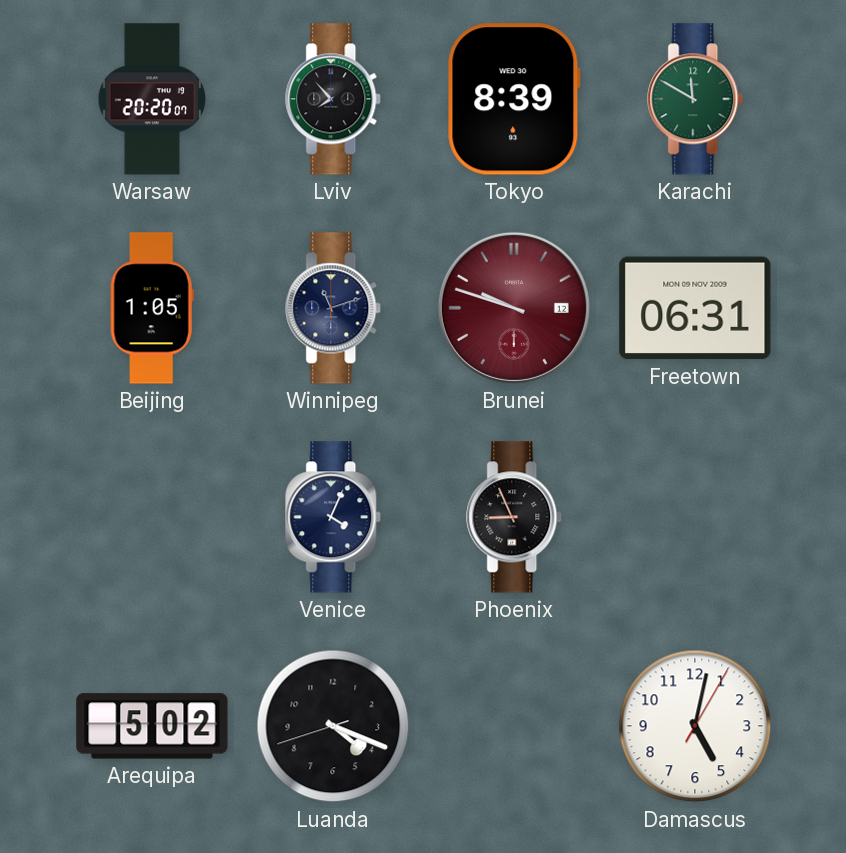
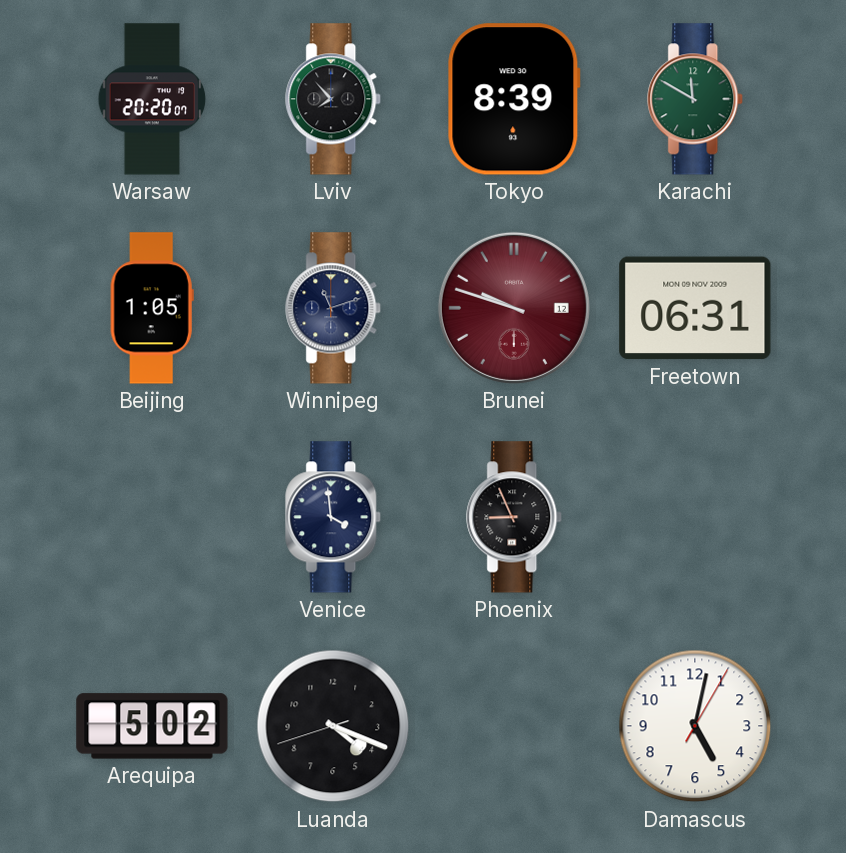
Venice: 4:04 -> 3:59
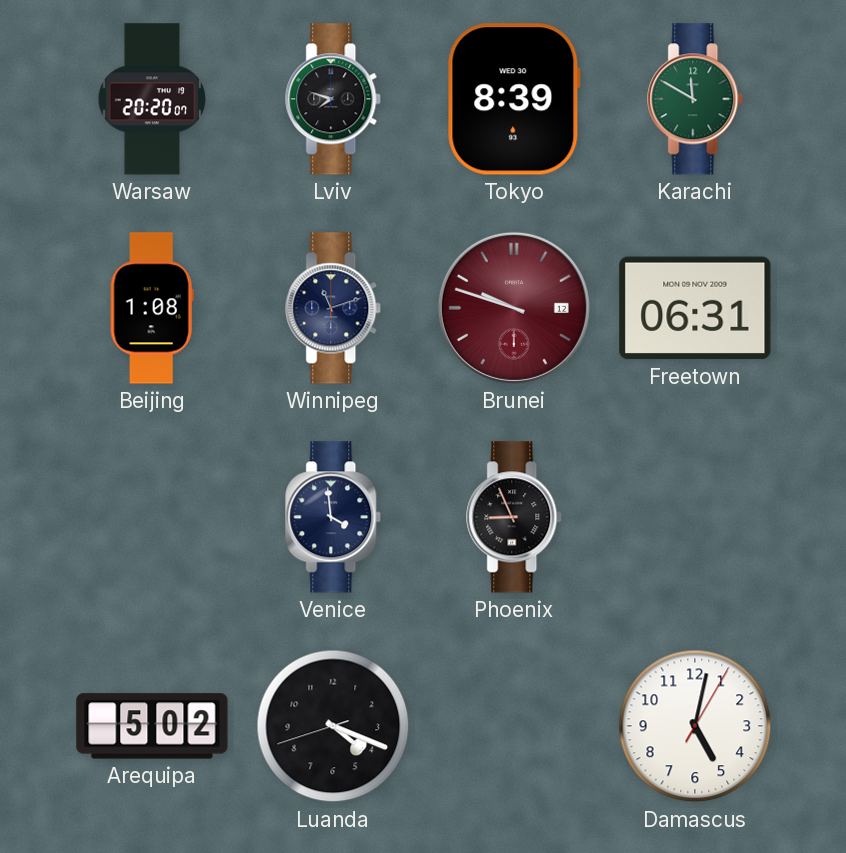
Lviv: 7:53 -> 7:48
Beijing: 1:05 -> 1:08
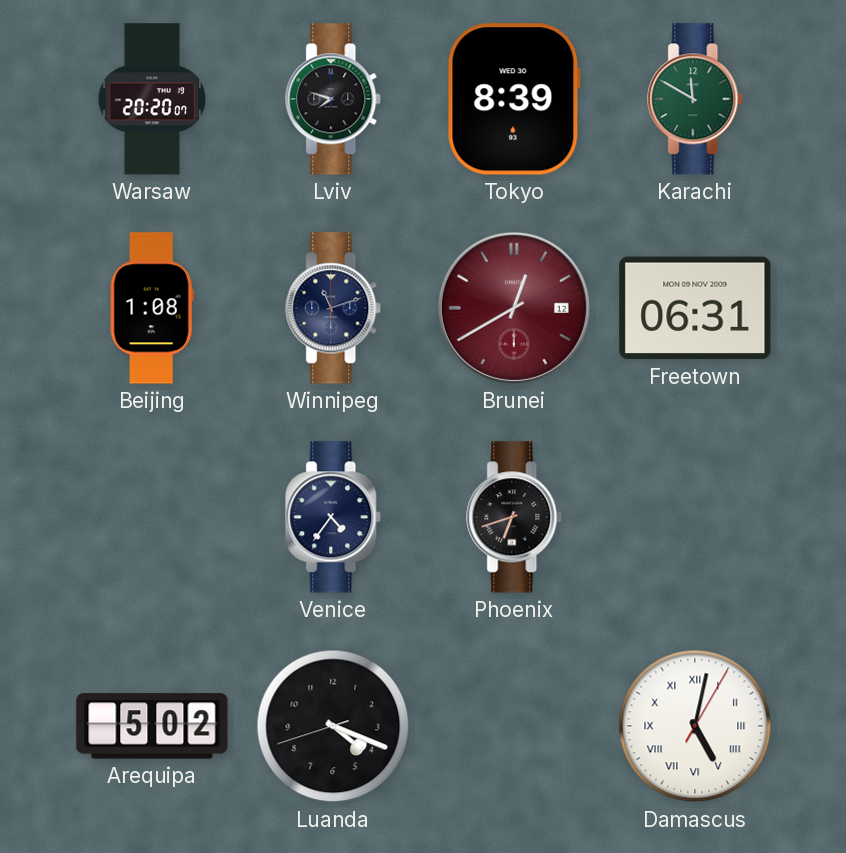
Brunei: 9:48 -> 12:40
Venice: 3:59 -> 4:36
Phoenix: 8:56 -> 6:42
Damascus numerals: Arabic -> Roman
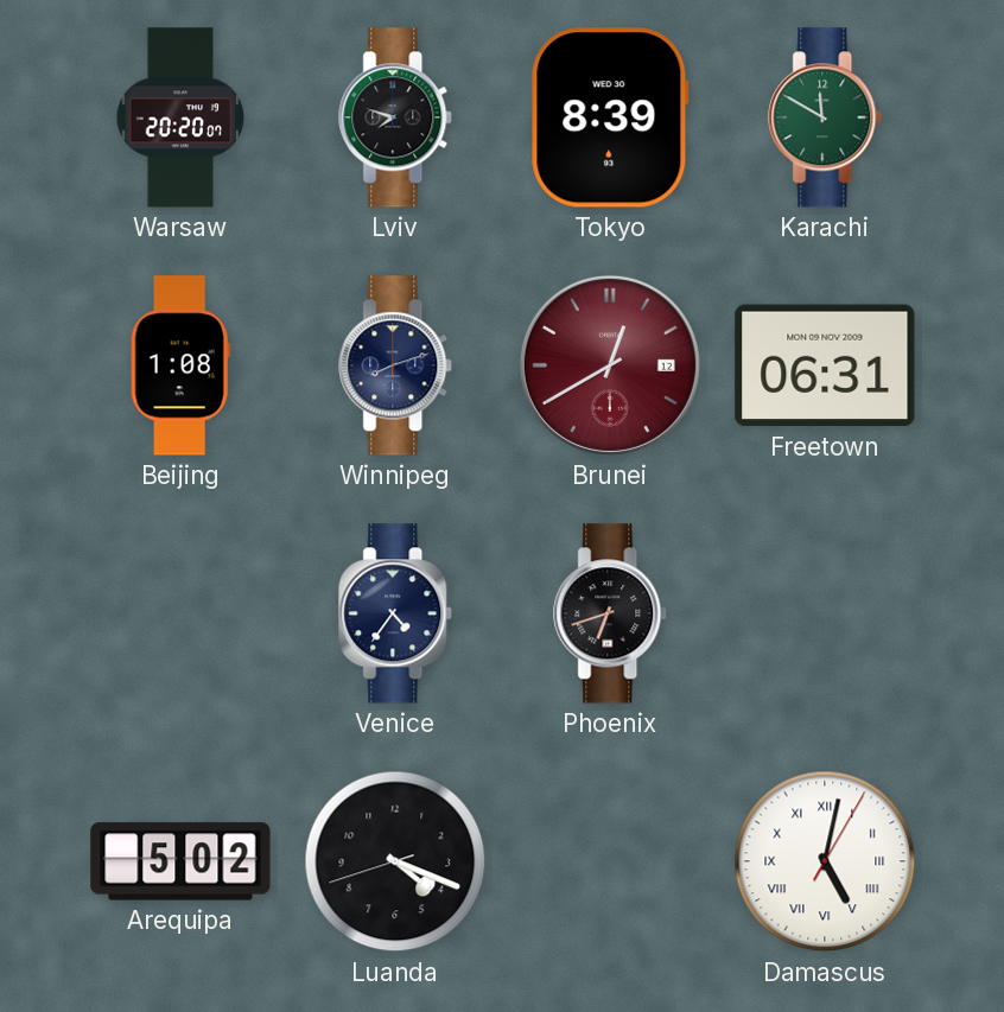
Winnipeg: 11:12 -> 8:12
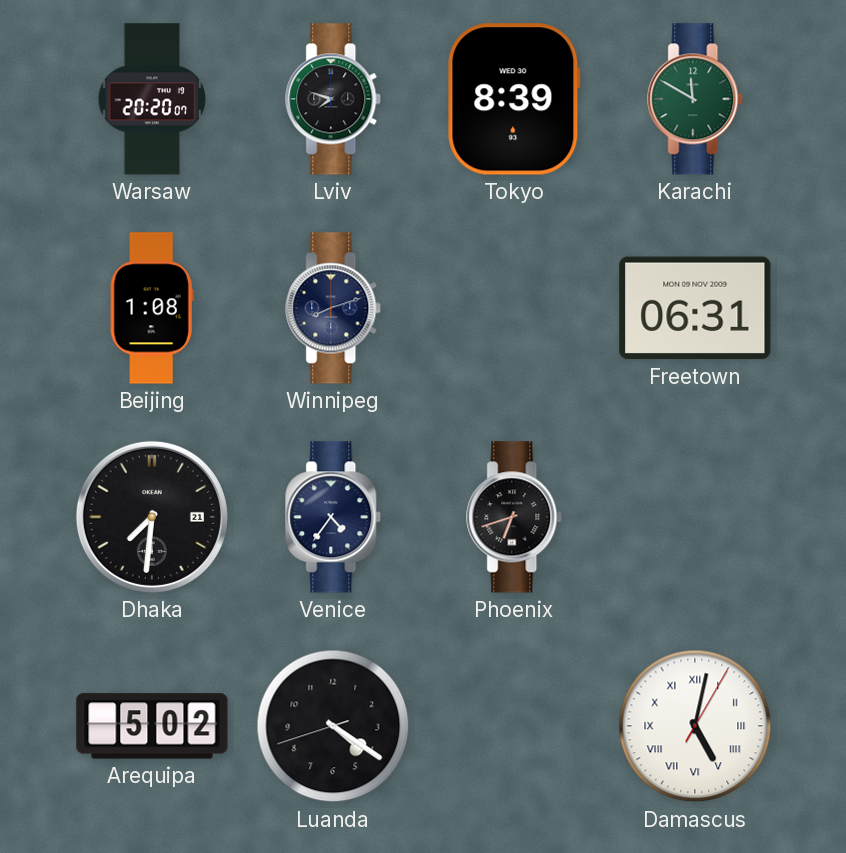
Brunei: 12:40 -> none
Dhaka: none -> 7:31
Luanda: 4:18 -> 4:20
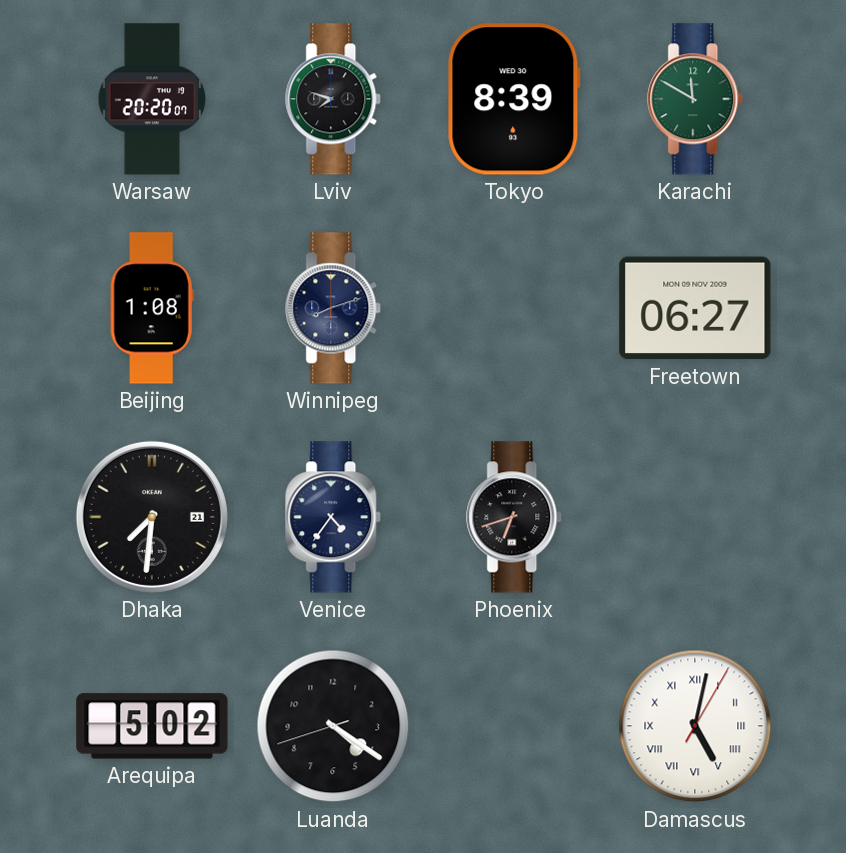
Freetown: 06:31 -> 06:27
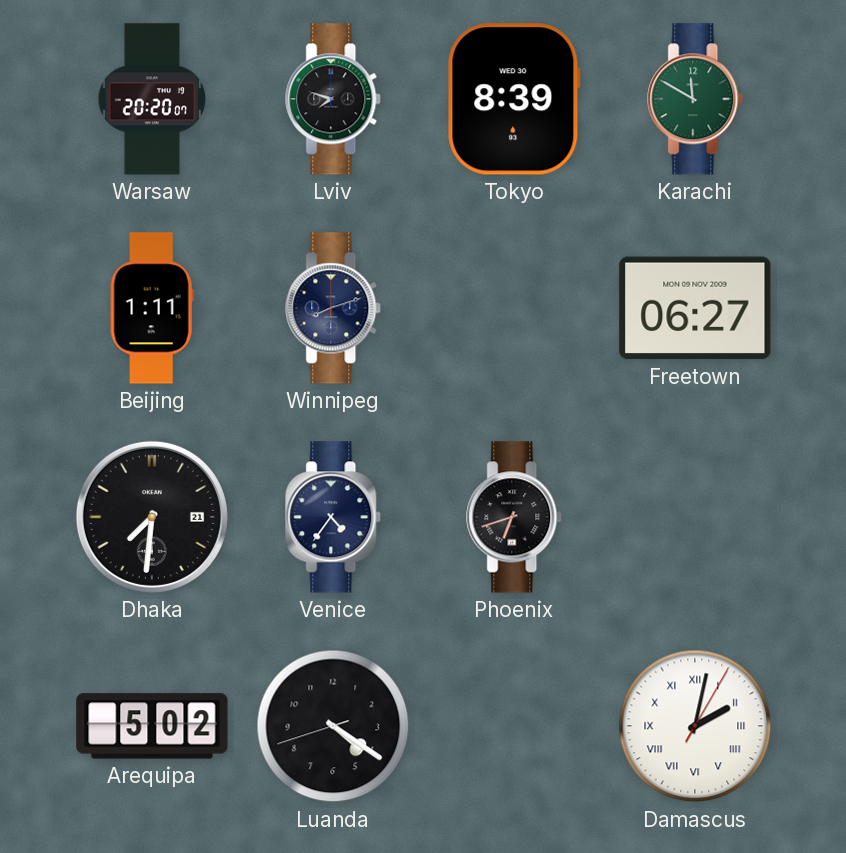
Beijing: 1:08 -> 1:11
Damascus: 5:02 -> 2:02
